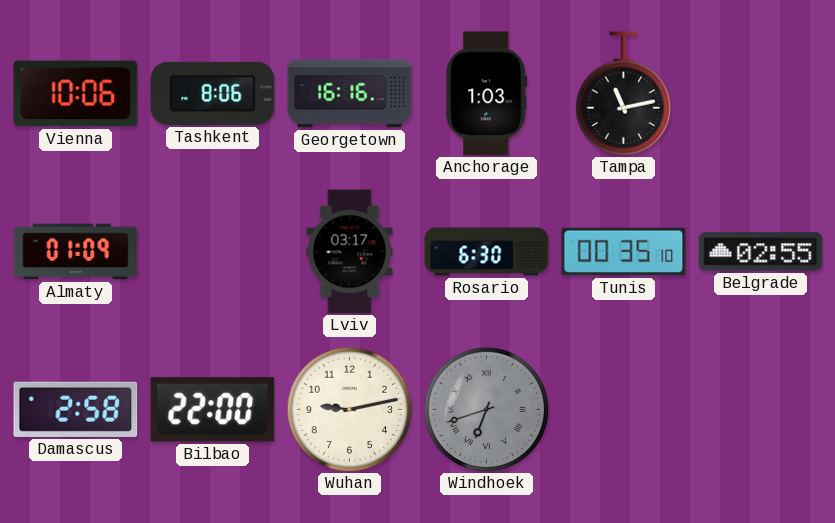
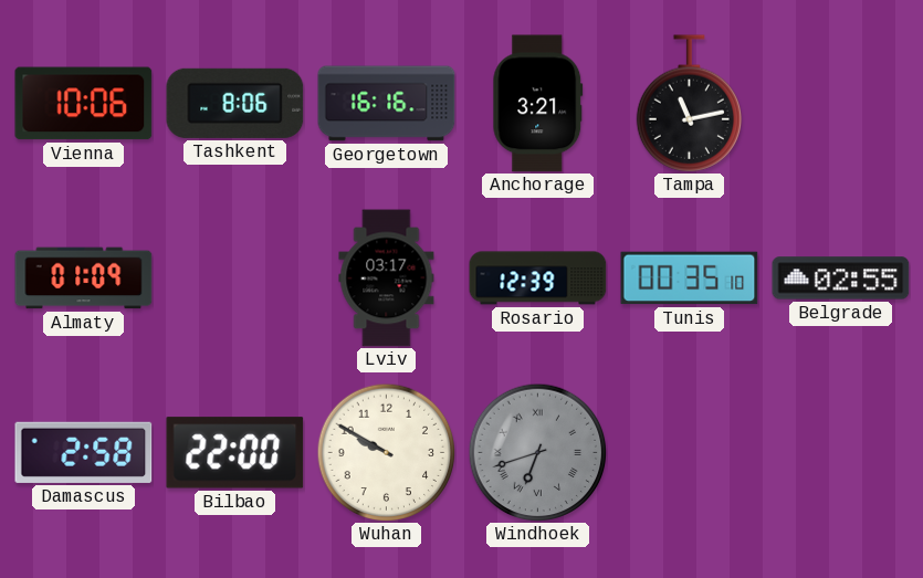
Anchorage: 1:03 -> 3:21
Rosario: 6:30 -> 12:39
Wuhan: 9:13 -> 9:50
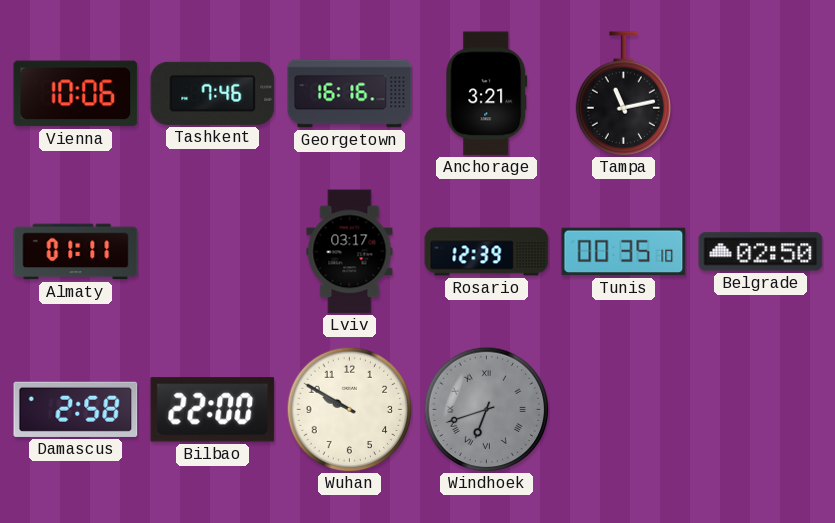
Tashkent: 8:06 -> 7:46
Almaty: 01:09 -> 01:11
Belgrade: 02:55 -> 02:50
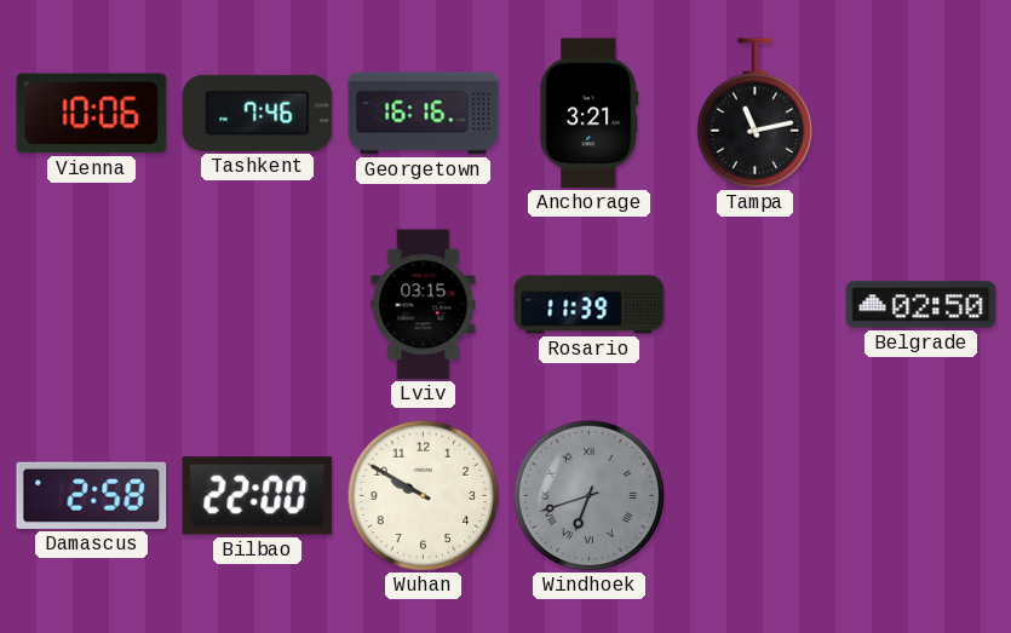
Almaty: 01:11 -> none
Lviv: 03:17 -> 03:15
Rosario: 12:39 -> 11:39
Tunis: 00:35 -> none
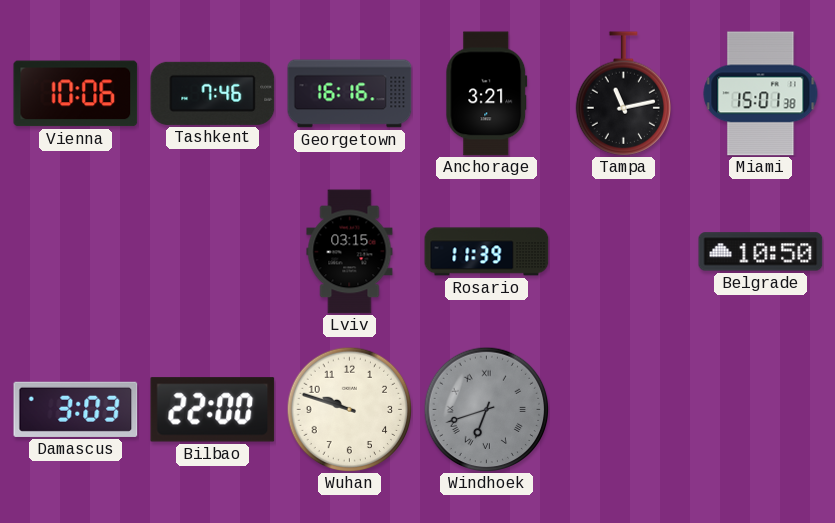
Miami: none -> 15:01
Belgrade: 02:50 -> 10:50
Damascus: 2:58 -> 3:03
Wuhan: 9:50 -> 9:48
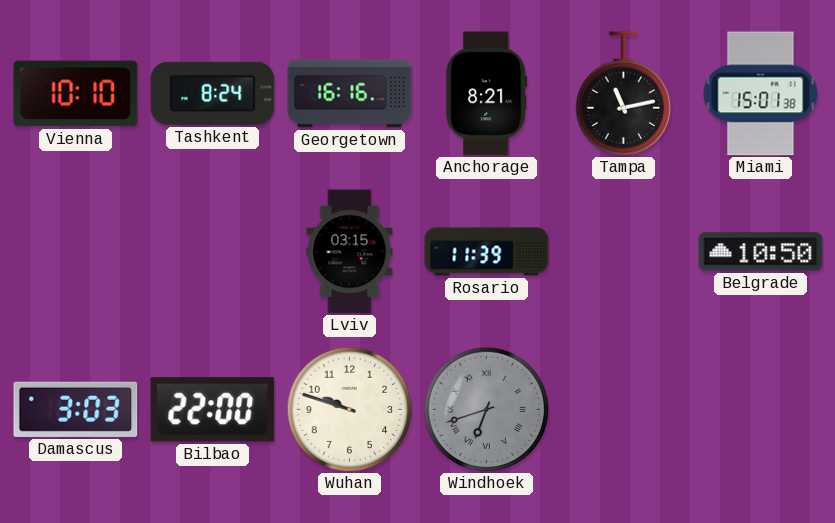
Vienna: 10:06 -> 10:10
Tashkent: 7:46 -> 8:24
Anchorage: 3:21 -> 8:21
